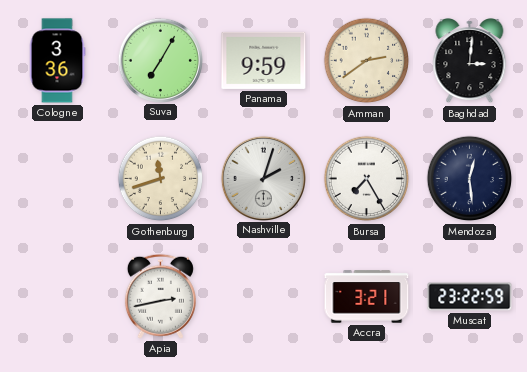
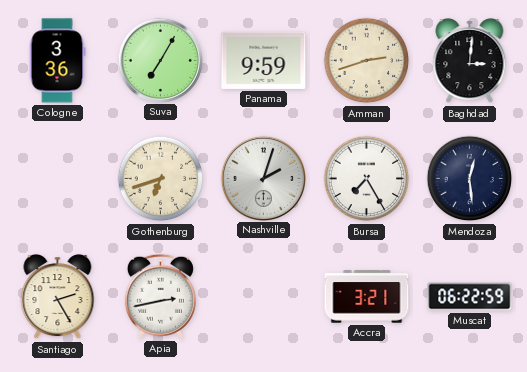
Amman: 2:39 -> 2:42
Gothenburg: 11:42 -> 6:42
Santiago: none -> 2:25
Muscat: 23:22 -> 06:22
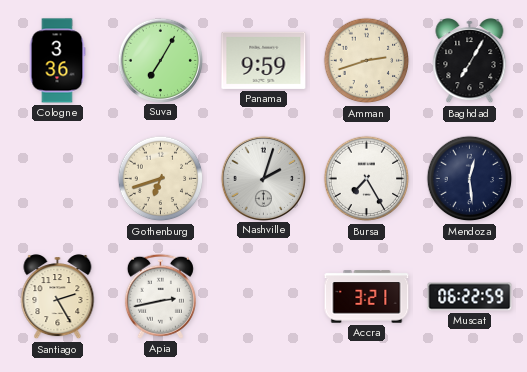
Baghdad: 3:01 -> 7:05
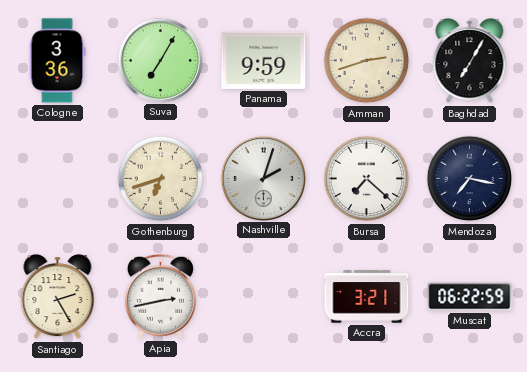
Bursa: 7:25 -> 7:22
Mendoza: 12:29 -> 7:17
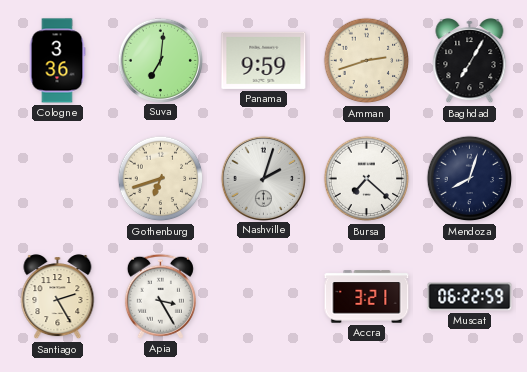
Suva: 7:05 -> 7:01
Mendoza: 7:17 -> 8:03
Apia: 2:43 -> 3:25
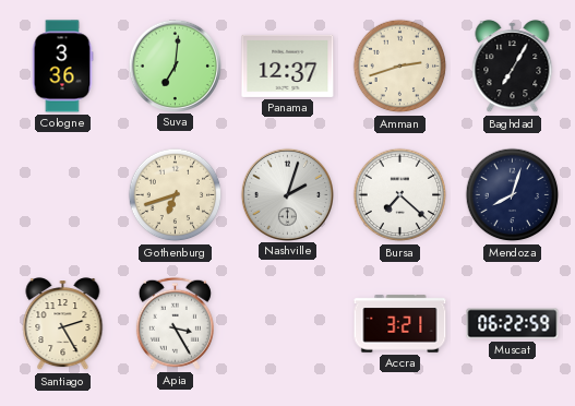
Panama: 9:59 -> 12:37
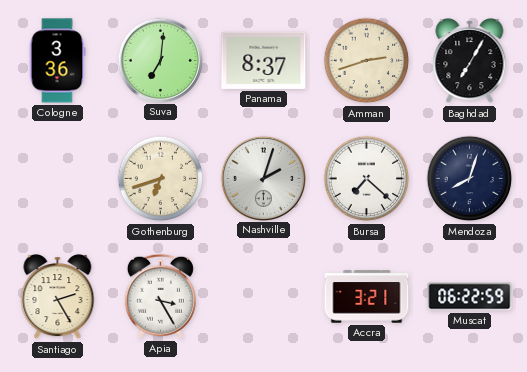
Panama: 12:37 -> 8:37
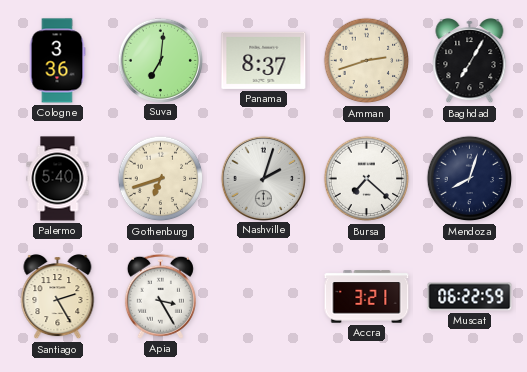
Palermo: none -> 5:40
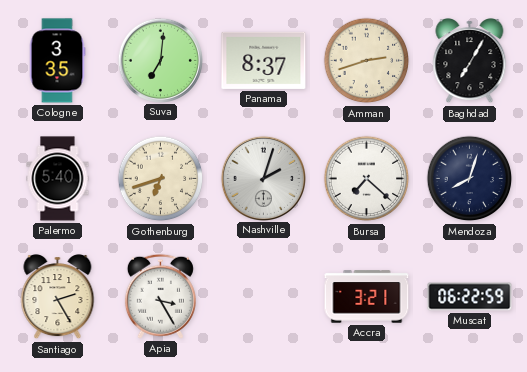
Cologne: 3:36 -> 3:35
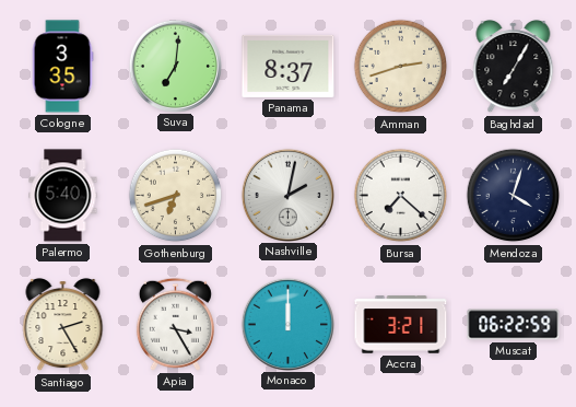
Nashville: 2:03 -> 2:02
Mendoza: 8:03 -> 4:03
Monaco: none -> 12:00
